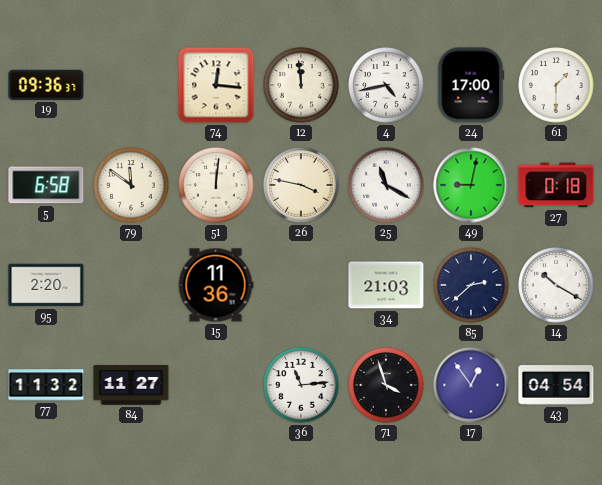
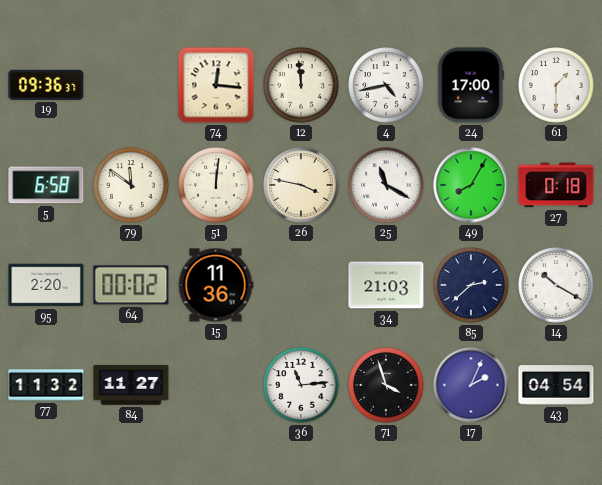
49: 9:02 -> 8:05
64: none -> 00:02
17: 12:54 -> 2:04
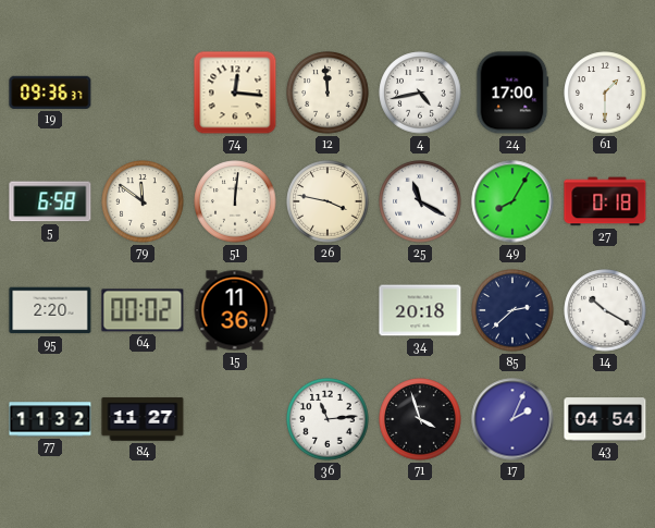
34: 21:03 -> 20:18
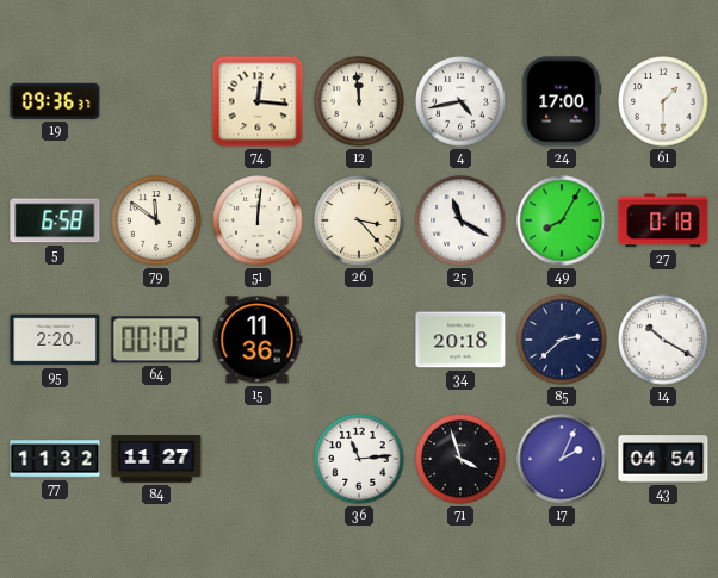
26: 3:47 -> 3:23
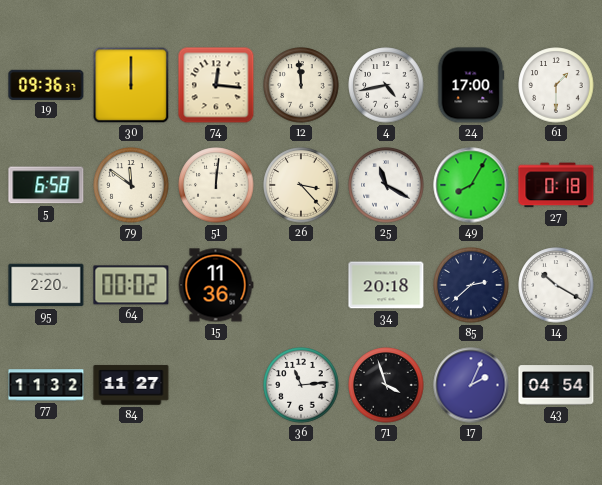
30: none -> 12:00
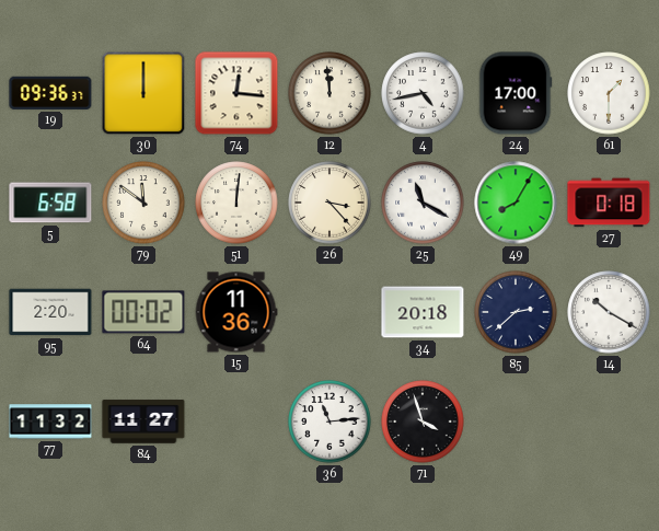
17: 2:04 -> none
43: 04:54 -> none
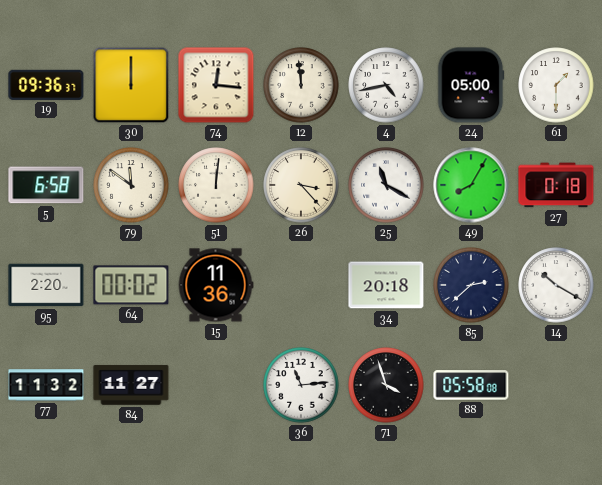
24: 17:00 -> 05:00
88: none -> 05:58
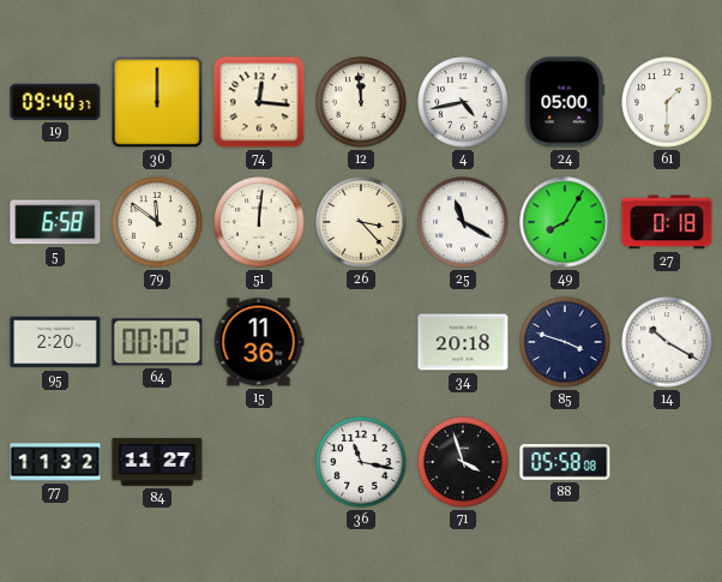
19: 09:36 -> 09:40
85: 2:38 -> 3:48
36: 11:14 -> 11:17
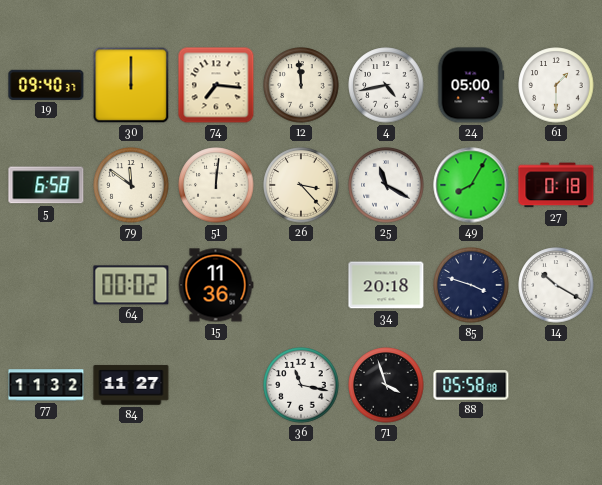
74: 12:16 -> 7:16
95: 2:20 -> none
